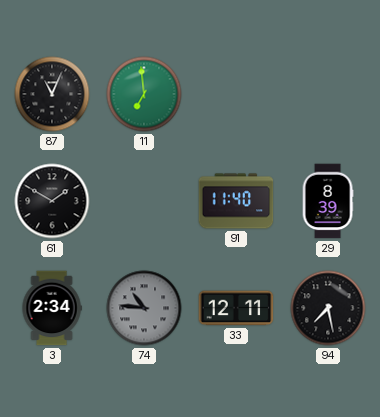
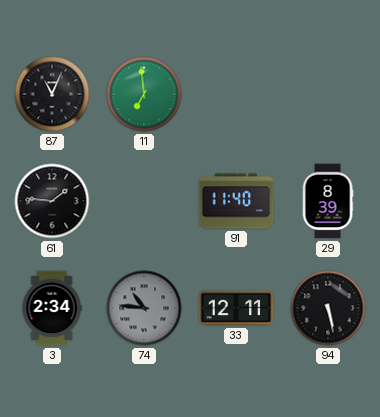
61: 1:50 -> 1:46
94: 7:28 -> 5:28
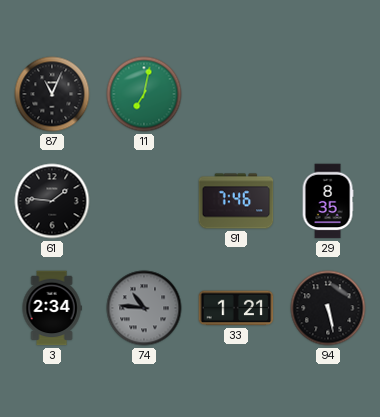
11: 6:59 -> 7:02
91: 11:40 -> 7:46
29: 8:39 -> 8:35
33: 12:11 -> 1:21
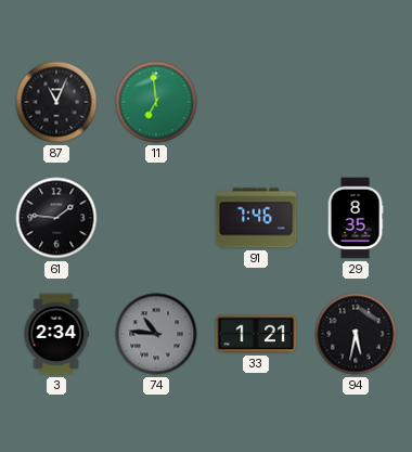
11: 7:02 -> 6:59
94: 5:28 -> 5:32
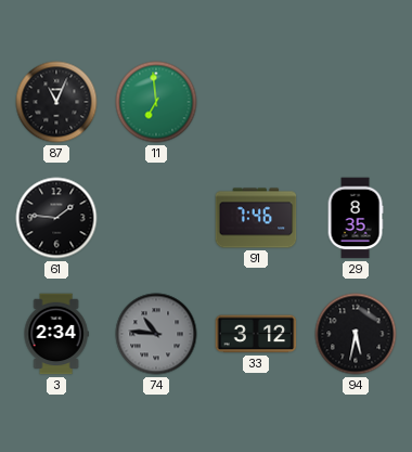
33: 1:21 -> 3:12
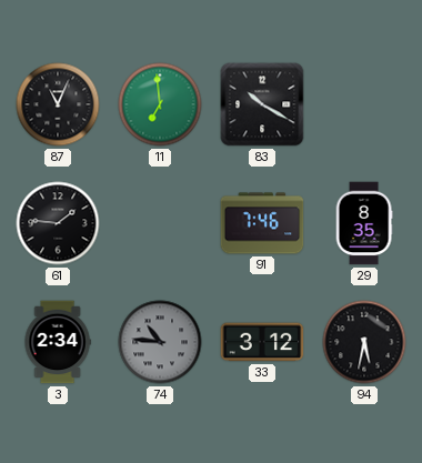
83: none -> 10:20
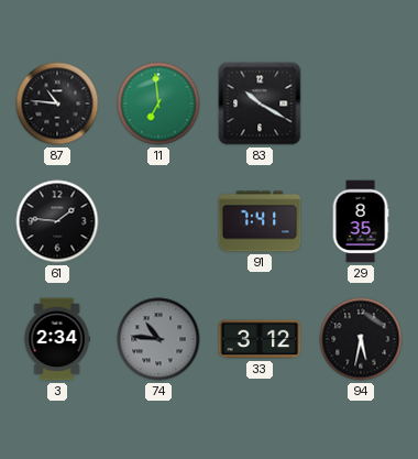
87: 11:04 -> 10:46
91: 7:46 -> 7:41
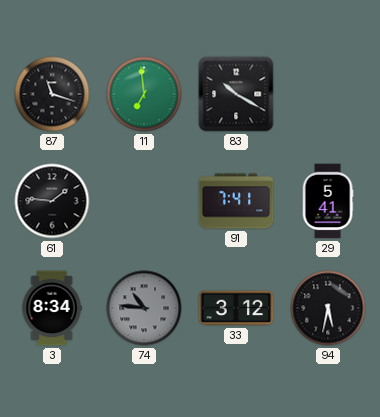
87: 10:46 -> 11:18
29: 8:35 -> 5:41
3: 2:34 -> 8:34
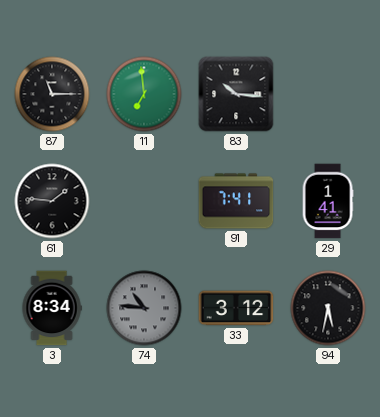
87: 11:18 -> 11:15
83: 10:20 -> 10:16
29: 5:41 -> 1:41
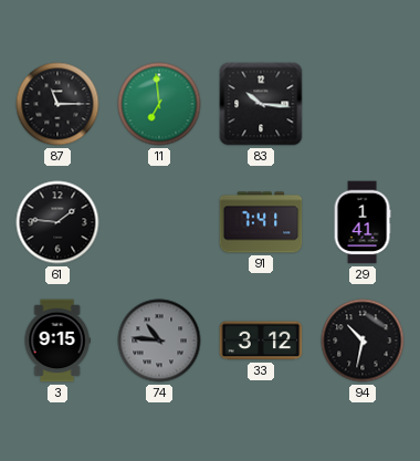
3: 8:34 -> 9:15
94: 5:32 -> 10:32
